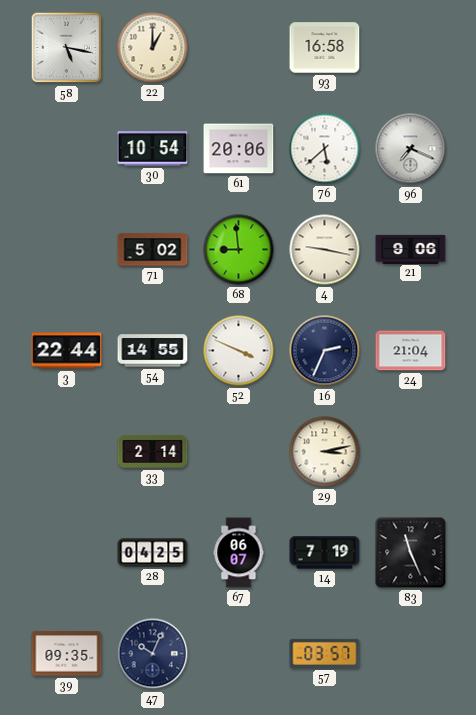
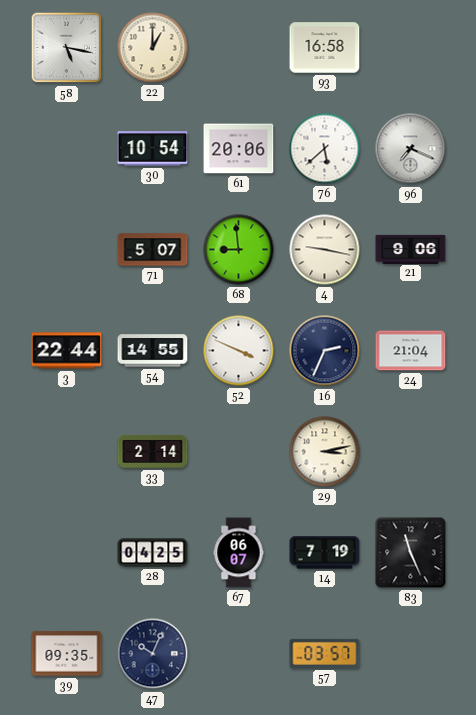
71: 5:02 -> 5:07
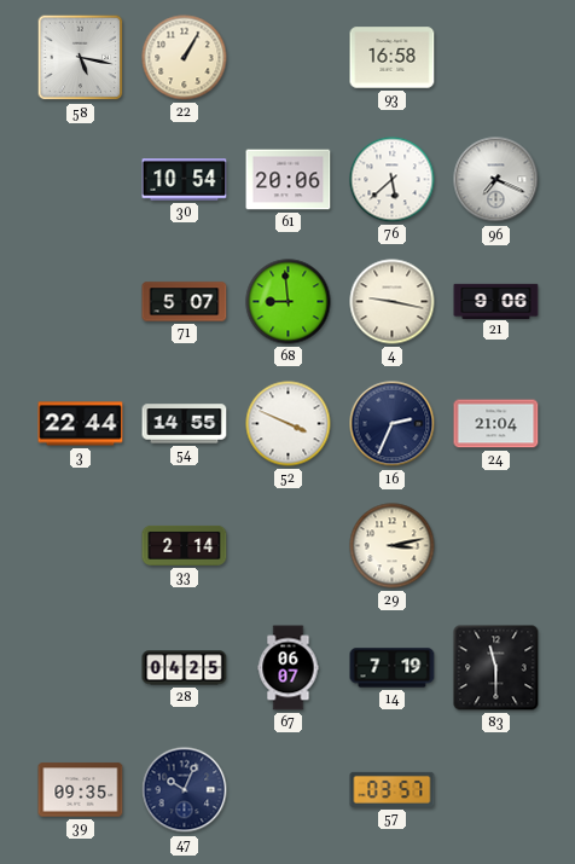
22: 1:00 -> 1:05
83: 11:26 -> 11:30
